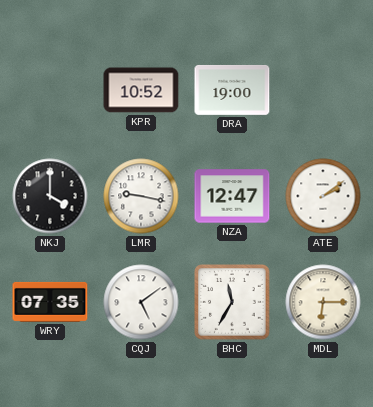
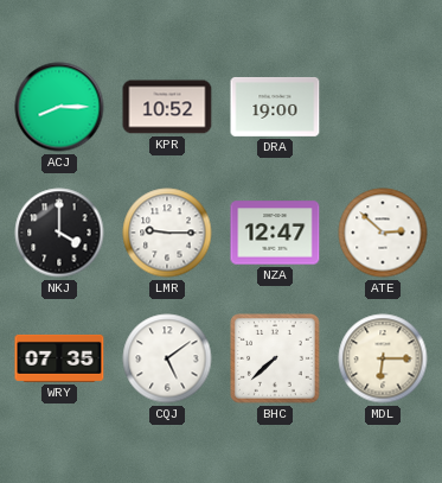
ACJ: none -> 8:15
LMR: 9:17 -> 9:15
ATE: 2:09 -> 2:52
BHC: 11:35 -> 7:38
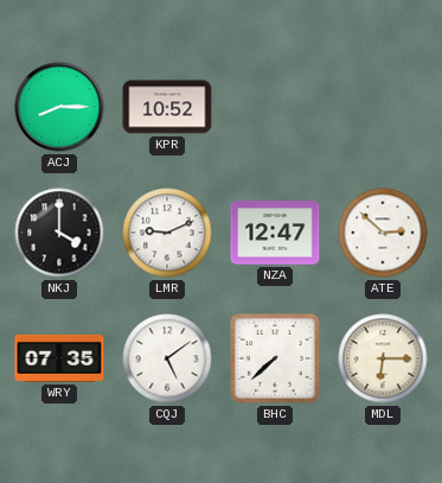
DRA: 19:00 -> none
LMR: 9:15 -> 9:11
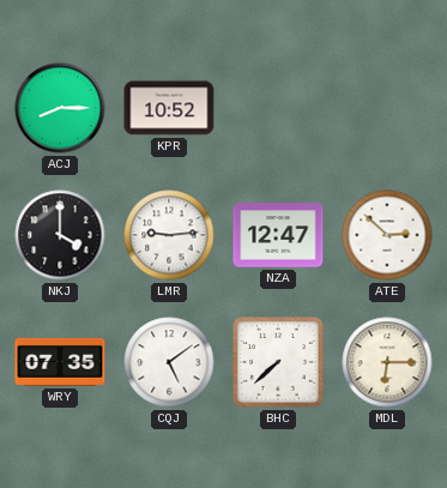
LMR: 9:11 -> 9:14
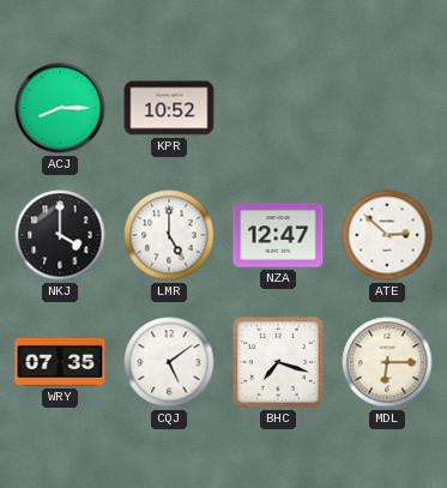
LMR: 9:14 -> 5:00
BHC: 7:38 -> 7:18
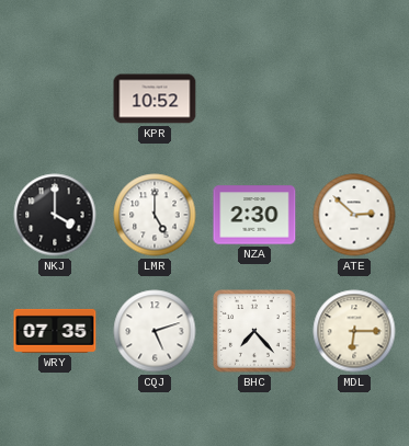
ACJ: 8:15 -> none
NZA: 12:47 -> 2:30
CQJ: 5:09 -> 5:12
BHC: 7:18 -> 7:23
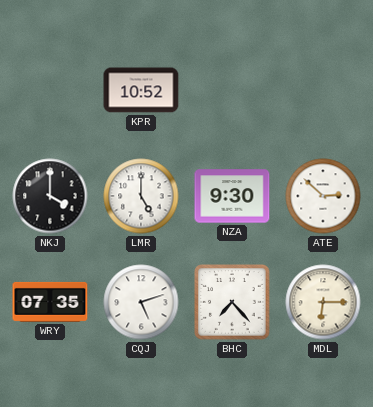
NZA: 2:30 -> 9:30
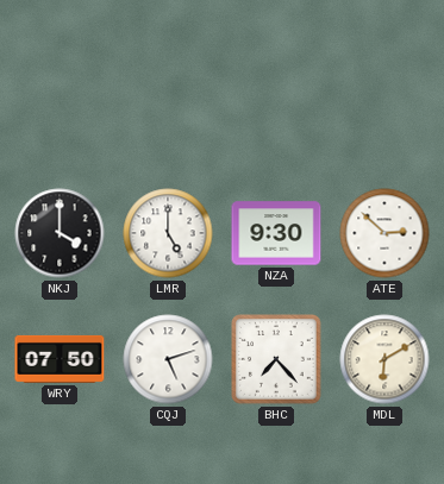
KPR: 10:52 -> none
WRY: 07:35 -> 07:50
MDL: 6:15 -> 6:10
